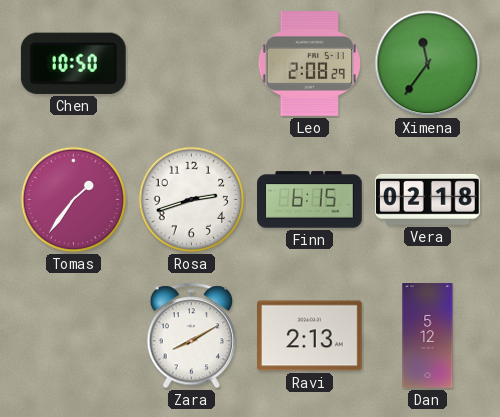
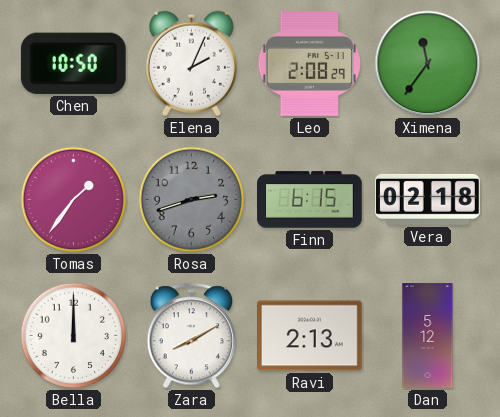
Elena: none -> 2:04
Rosa dial: white -> grey
Bella: none -> 12:00
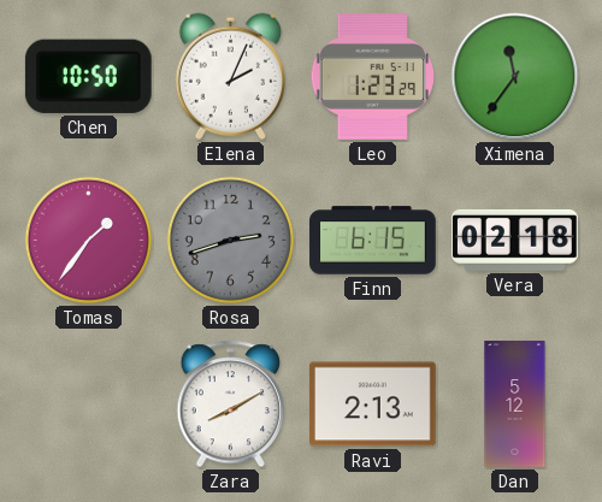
Leo: 2:08 -> 1:23
Bella: 12:00 -> none
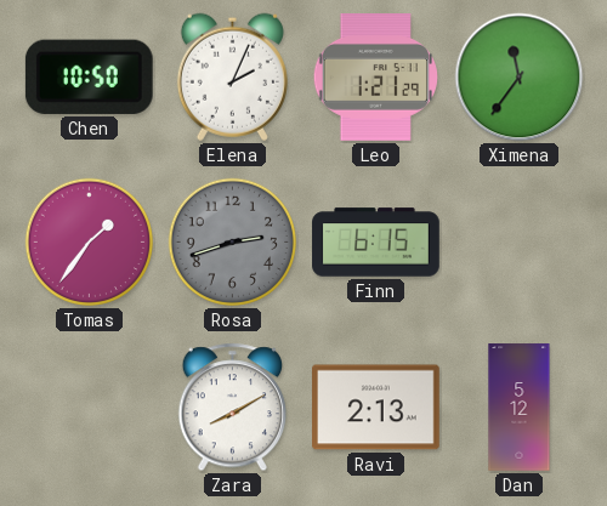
Leo: 1:23 -> 1:21
Vera: 02:18 -> none
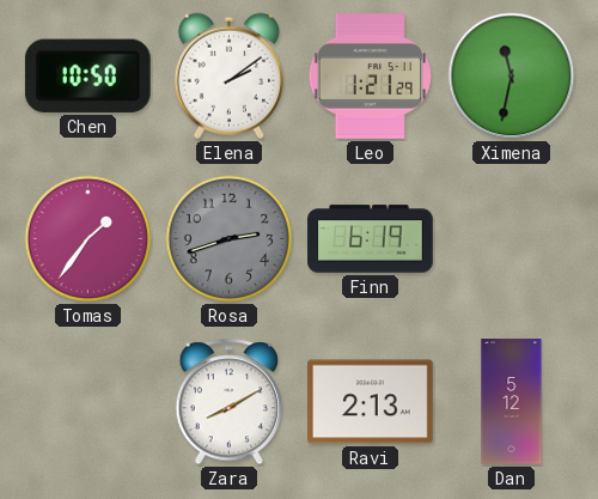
Elena: 2:04 -> 2:09
Ximena: 11:36 -> 11:32
Finn: 6:15 -> 6:19
